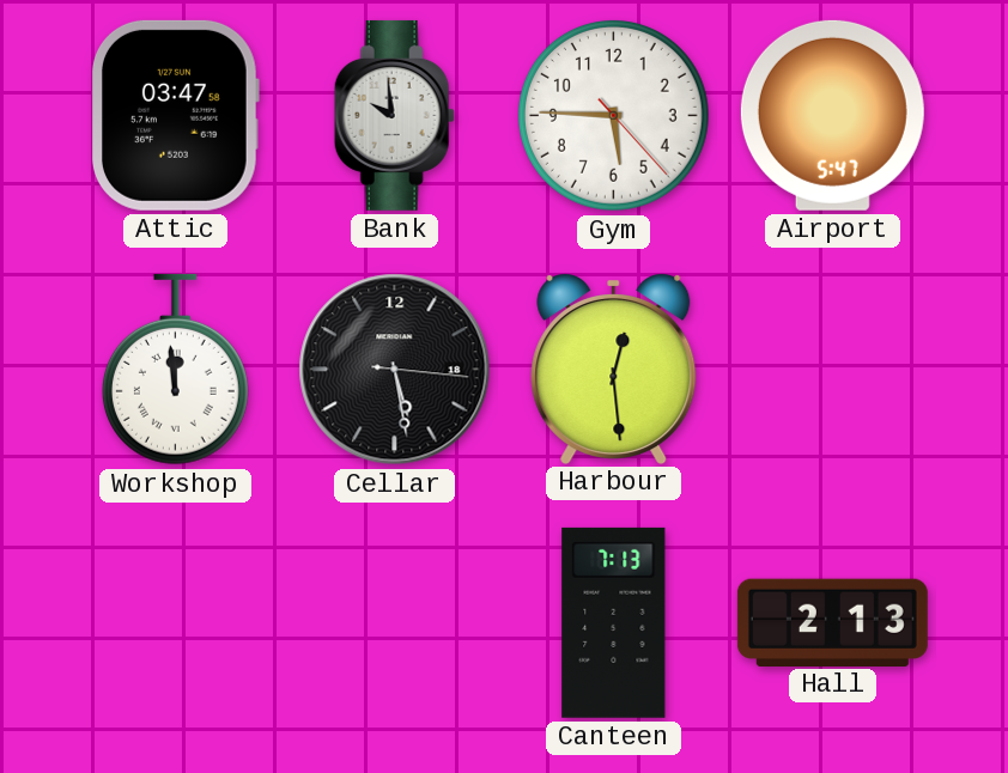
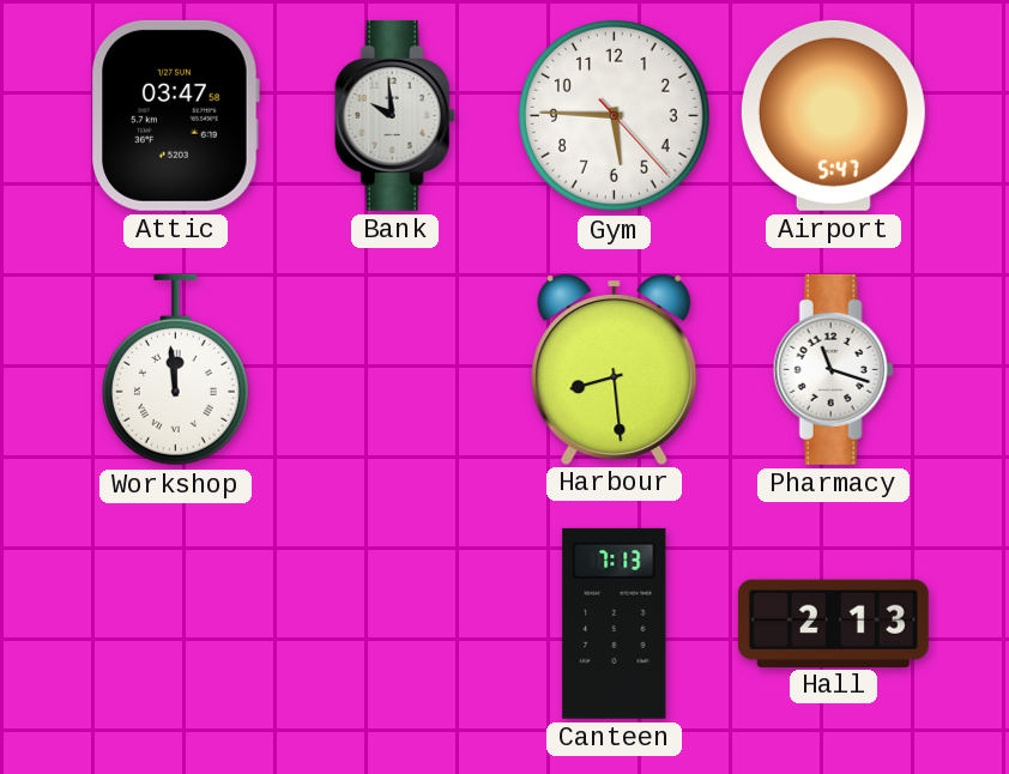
Cellar: 5:28 -> none
Harbour: 12:29 -> 8:29
Pharmacy: none -> 11:18
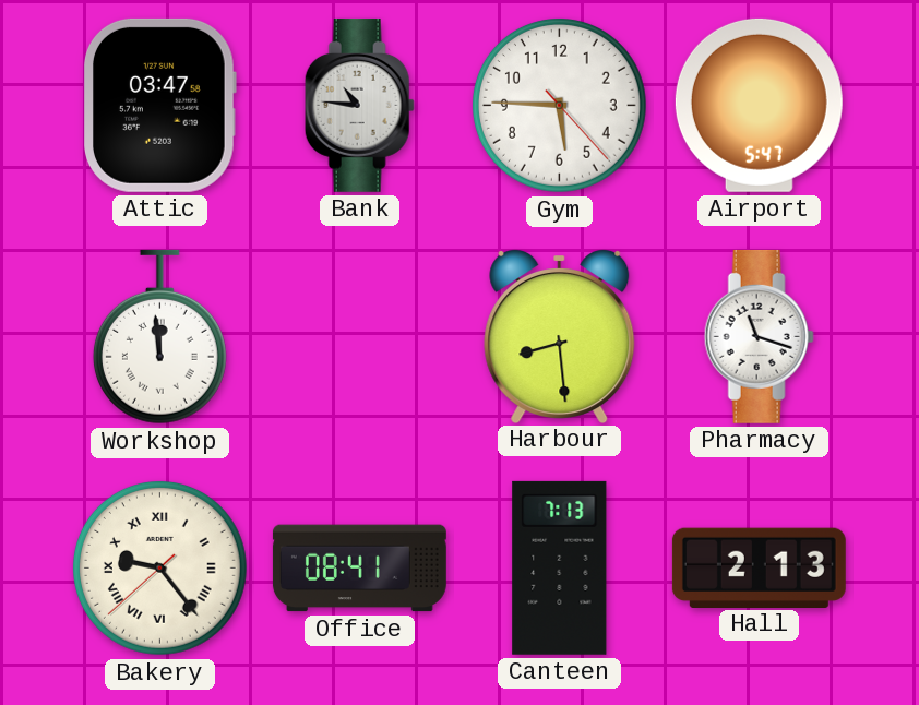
Bank: 9:59 -> 10:46
Bakery: none -> 9:23
Office: none -> 08:41
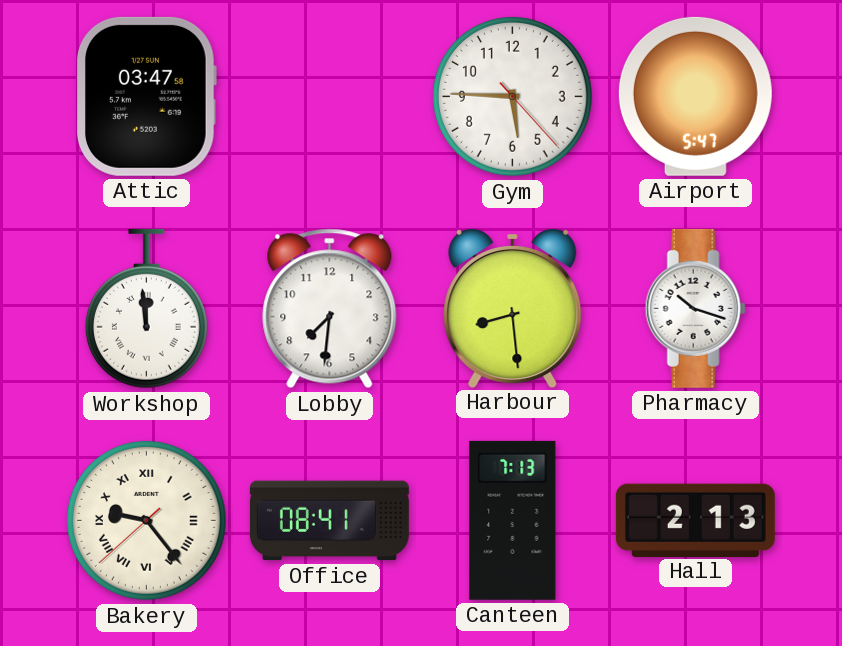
Bank: 10:46 -> none
Lobby: none -> 7:31
Pharmacy: 11:18 -> 10:18
